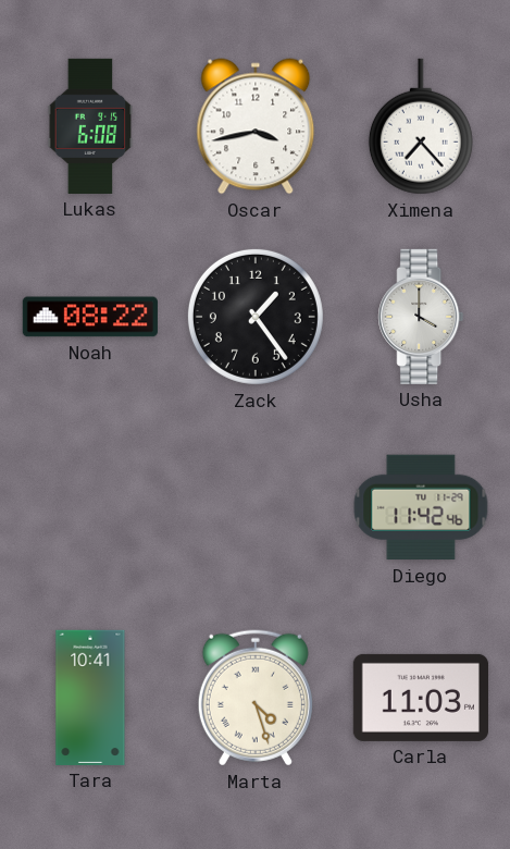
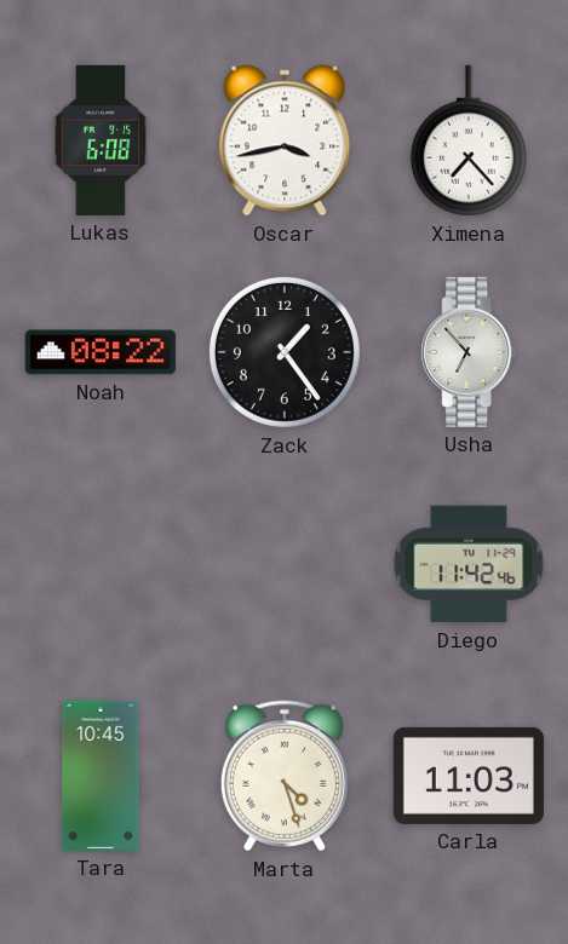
Usha: 4:00 -> 6:53
Tara: 10:41 -> 10:45
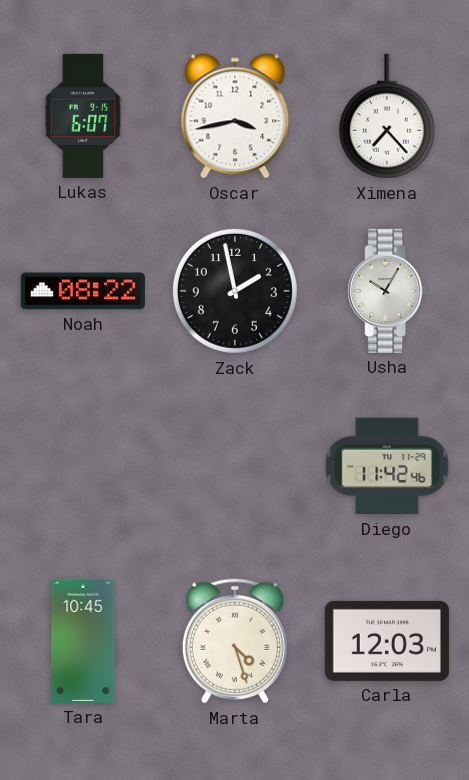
Lukas: 6:08 -> 6:07
Zack: 1:24 -> 1:58
Usha: 6:53 -> 10:05
Carla: 11:03 -> 12:03
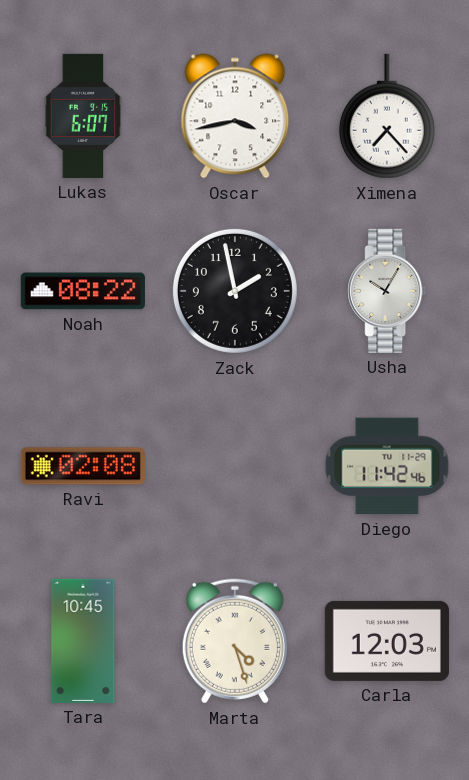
Ravi: none -> 02:08
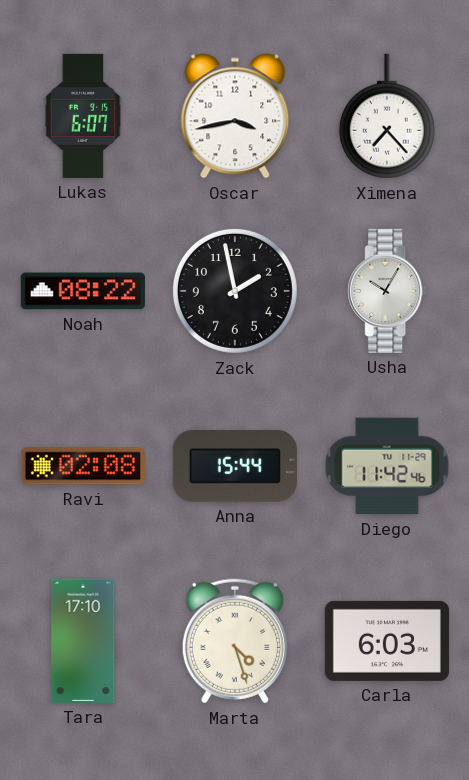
Anna: none -> 15:44
Tara: 10:45 -> 17:10
Carla: 12:03 -> 6:03
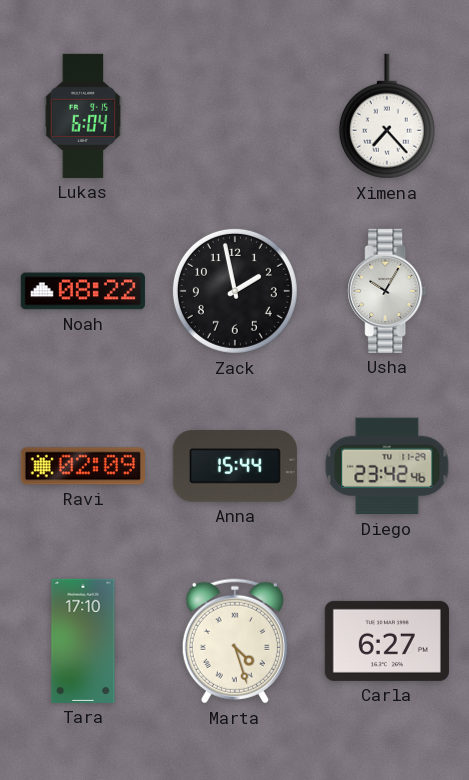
Lukas: 6:07 -> 6:04
Oscar: 3:43 -> none
Ravi: 02:08 -> 02:09
Diego: 11:42 -> 23:42
Carla: 6:03 -> 6:27
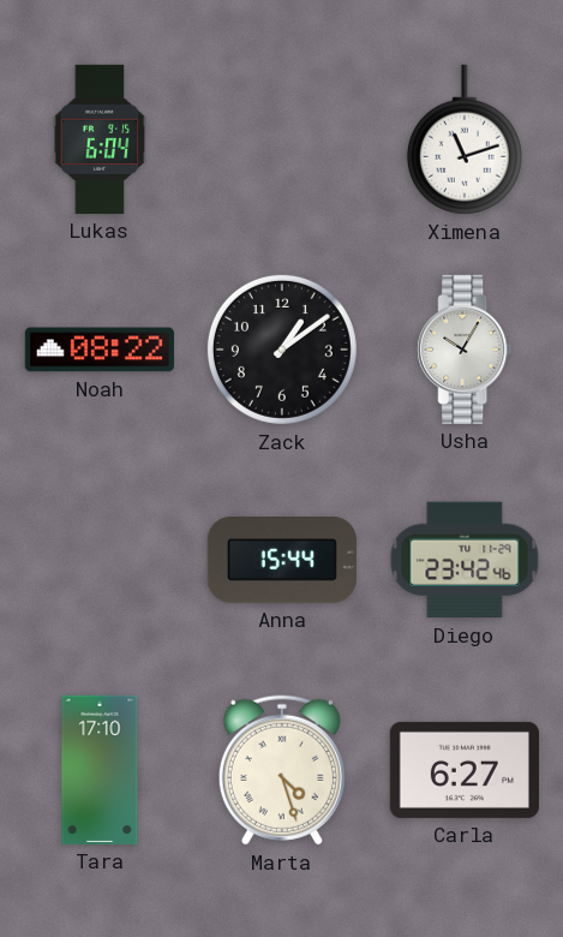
Ximena: 7:23 -> 11:12
Zack: 1:58 -> 1:09
Ravi: 02:09 -> none
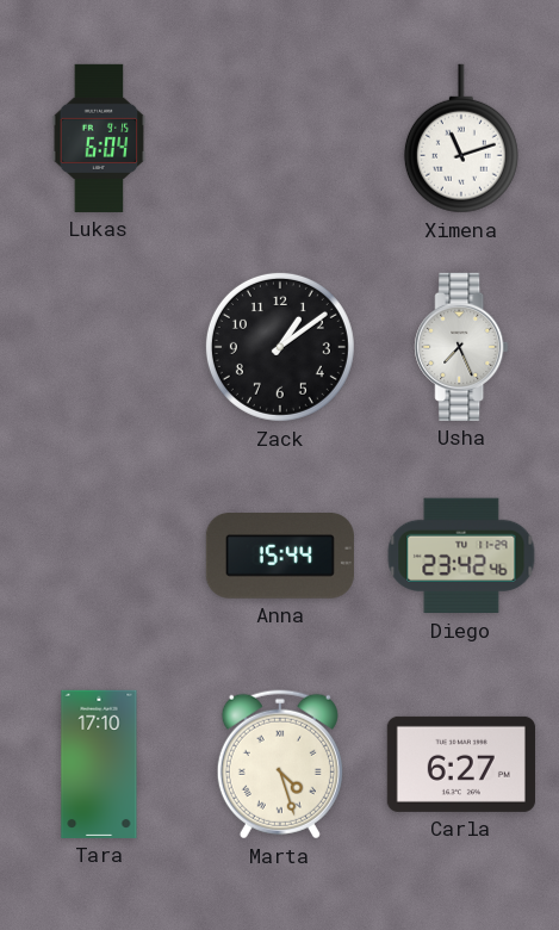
Noah: 08:22 -> none
Usha: 10:05 -> 7:26
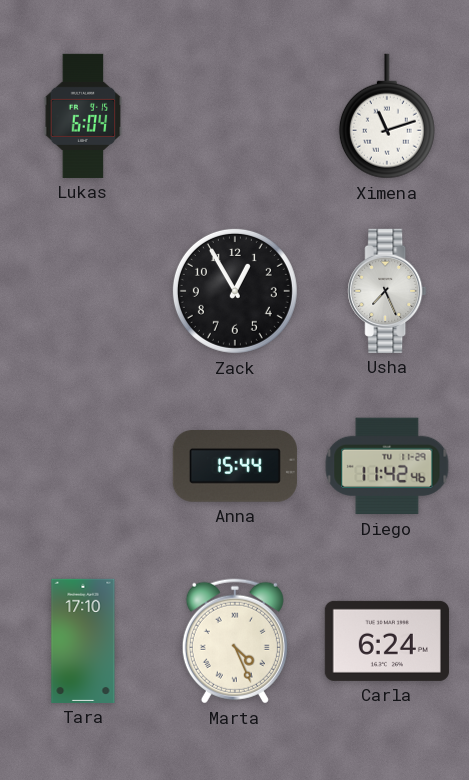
Zack: 1:09 -> 12:55
Diego: 23:42 -> 11:42
Marta: 4:27 -> 4:26
Carla: 6:27 -> 6:24
